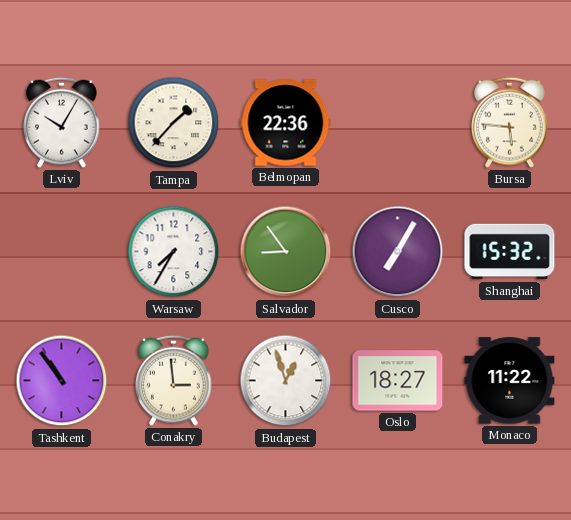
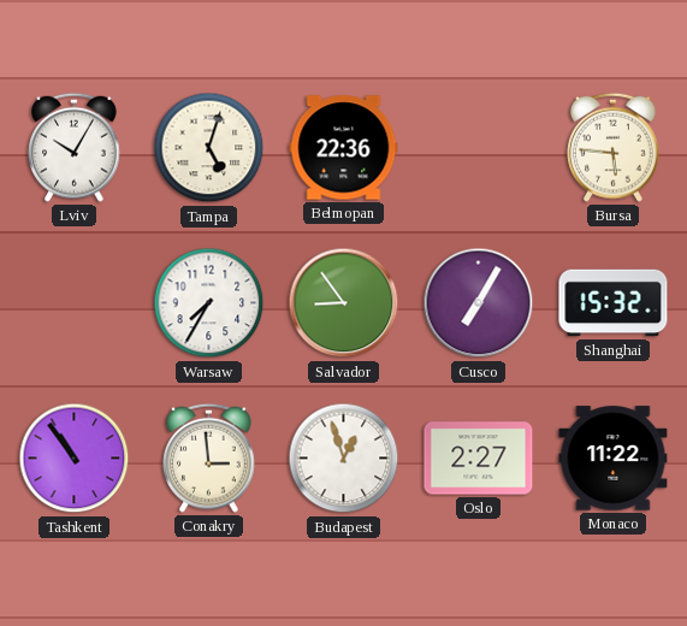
Tampa: 1:37 -> 5:03
Oslo: 18:27 -> 2:27
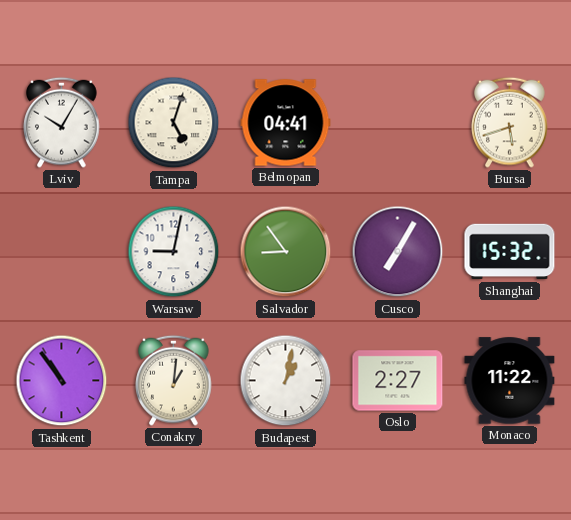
Belmopan: 22:36 -> 04:41
Bursa: 5:46 -> 5:42
Warsaw: 7:35 -> 9:02
Conakry: 2:59 -> 1:01
Budapest: 12:57 -> 1:02
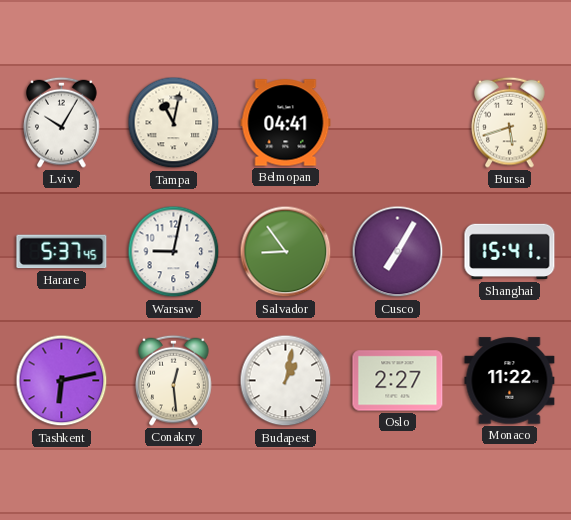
Tampa: 5:03 -> 11:02
Harare: none -> 5:37
Shanghai: 15:32 -> 15:41
Tashkent: 10:54 -> 6:13
Conakry: 1:01 -> 12:29
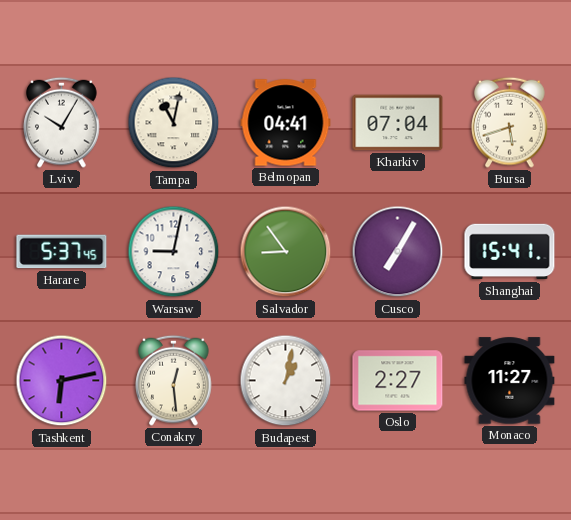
Kharkiv: none -> 07:04
Monaco: 11:22 -> 11:27
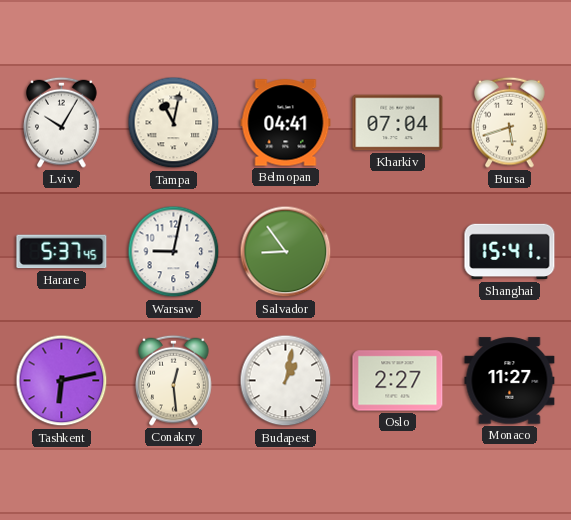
Cusco: 7:05 -> none
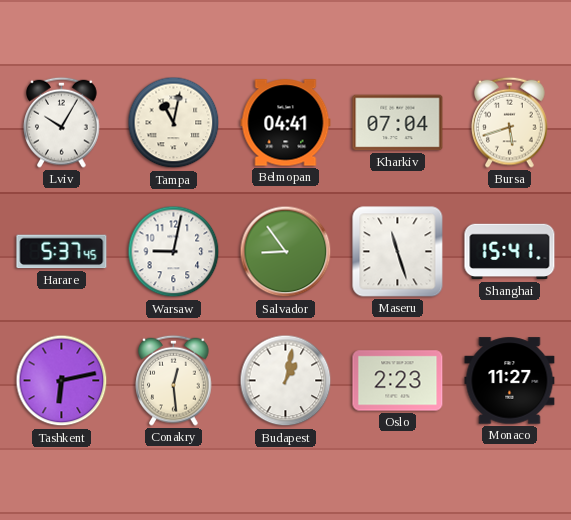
Maseru: none -> 11:27
Oslo: 2:27 -> 2:23
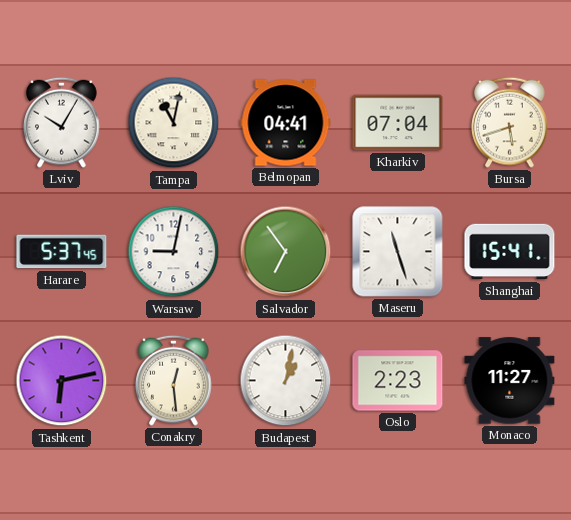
Salvador: 8:54 -> 6:54
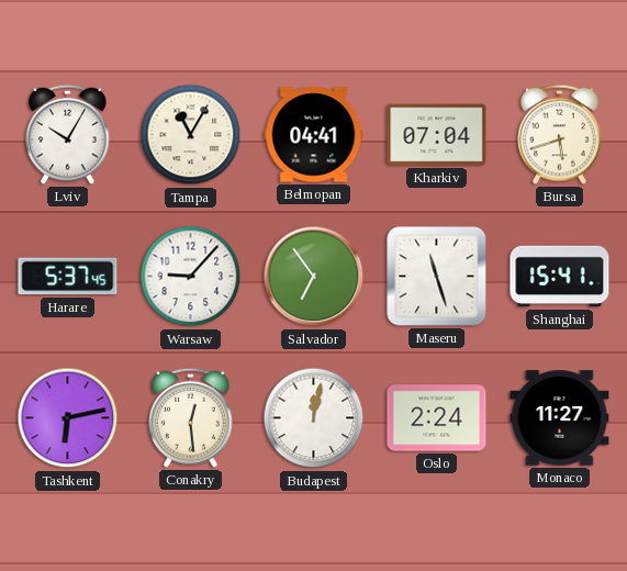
Tampa: 11:02 -> 11:05
Warsaw: 9:02 -> 9:07
Budapest: 1:02 -> 12:02
Oslo: 2:23 -> 2:24
